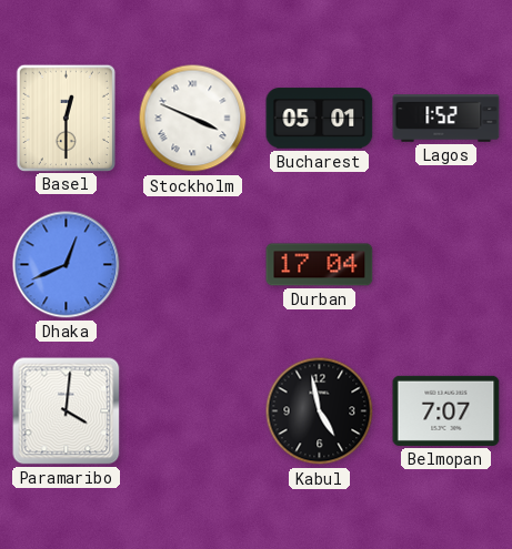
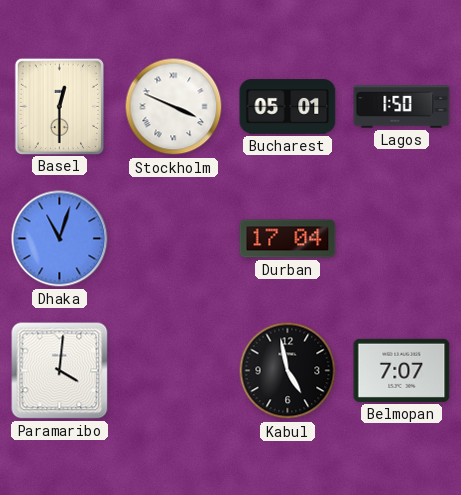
Lagos: 1:52 -> 1:50
Dhaka: 12:41 -> 11:03
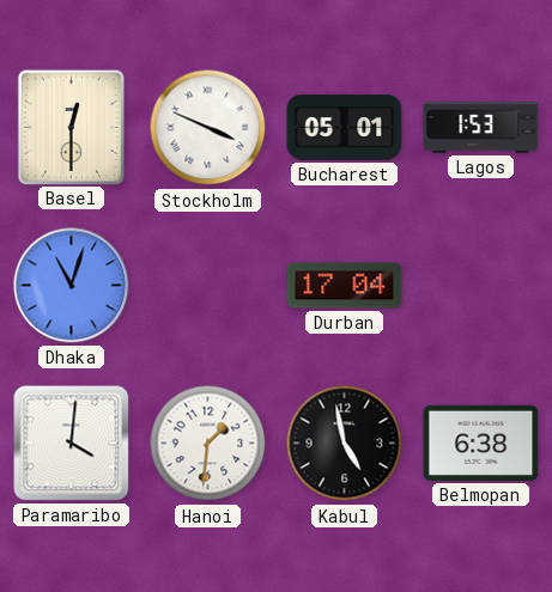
Lagos: 1:50 -> 1:53
Hanoi: none -> 1:31
Belmopan: 7:07 -> 6:38
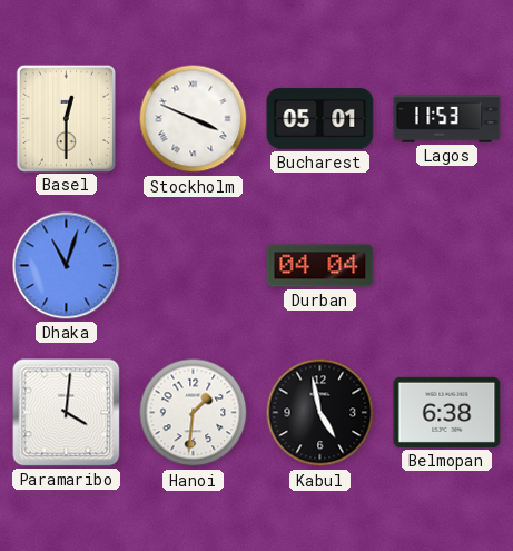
Lagos: 1:53 -> 11:53
Durban: 17:04 -> 04:04
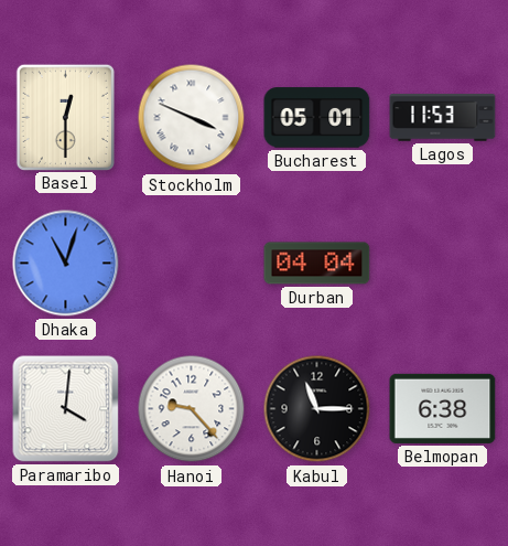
Hanoi: 1:31 -> 9:23
Kabul: 4:58 -> 11:15
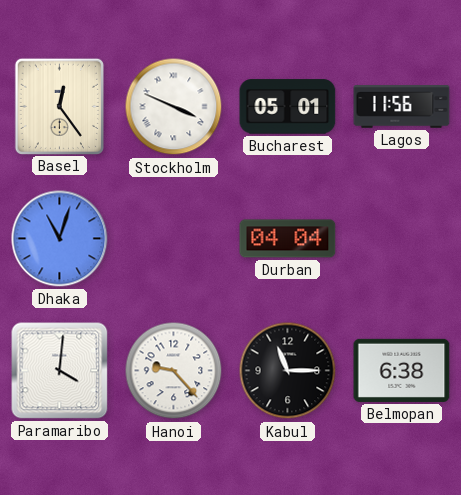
Basel: 12:30 -> 12:24
Lagos: 11:53 -> 11:56
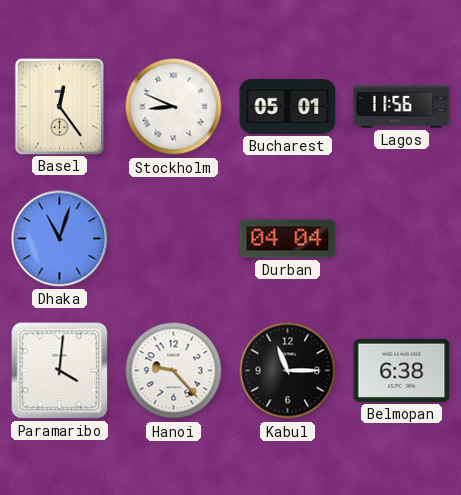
Stockholm: 3:49 -> 8:49
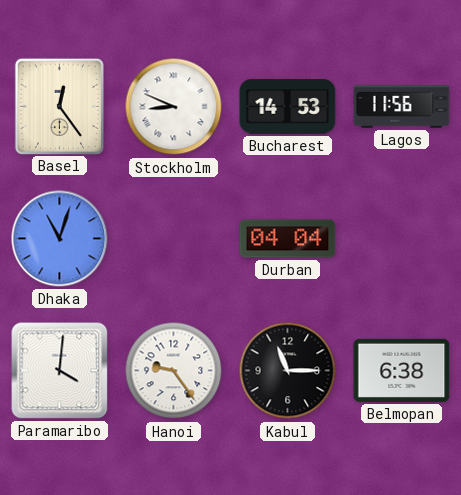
Bucharest: 05:01 -> 14:53
Hanoi: 9:23 -> 9:24
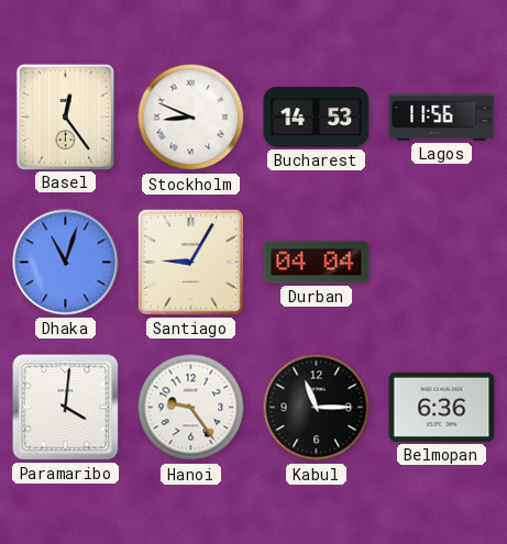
Santiago: none -> 9:05
Belmopan: 6:38 -> 6:36
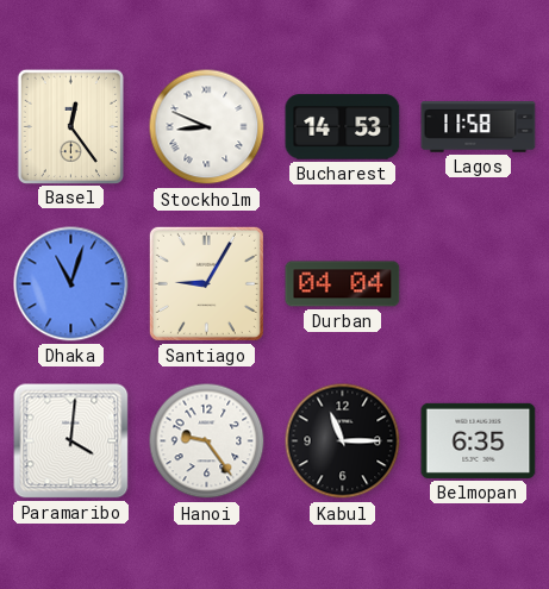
Lagos: 11:56 -> 11:58
Belmopan: 6:36 -> 6:35
